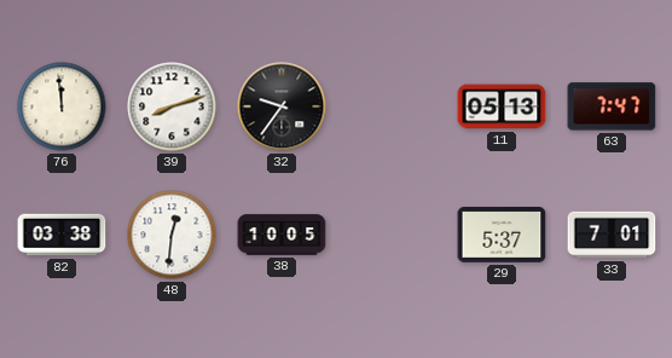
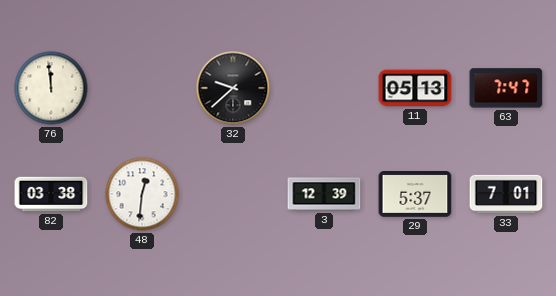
39: 8:12 -> none
32: 9:36 -> 9:38
38: 10:05 -> none
3: none -> 12:39
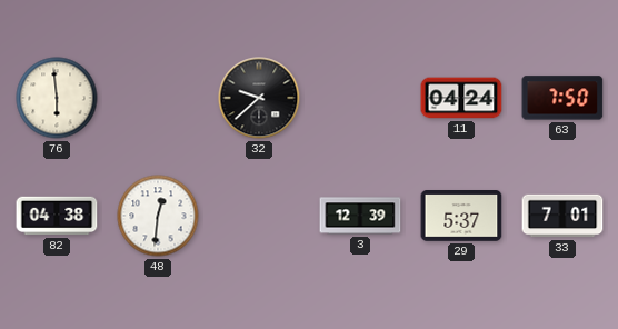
76: 11:59 -> 5:59
11: 05:13 -> 04:24
63: 7:47 -> 7:50
82: 03:38 -> 04:38
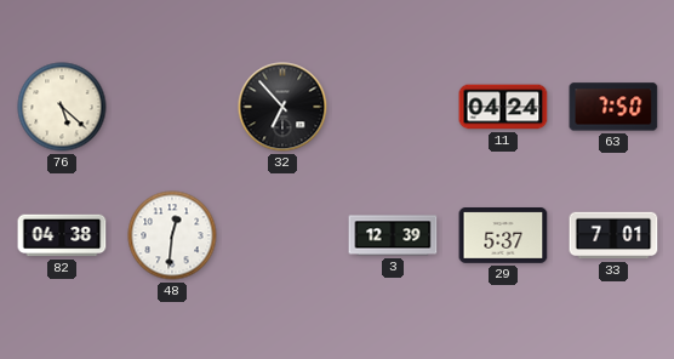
76: 5:59 -> 5:22
32: 9:38 -> 6:53
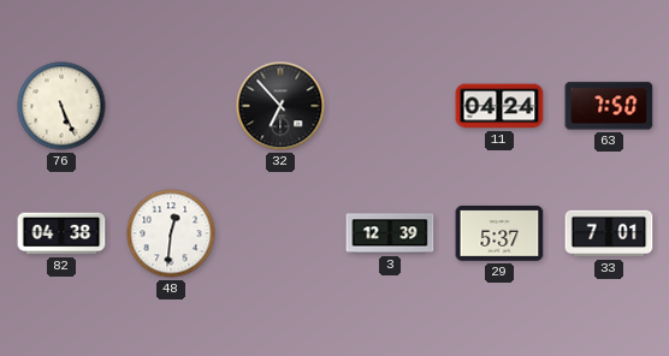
76: 5:22 -> 5:26
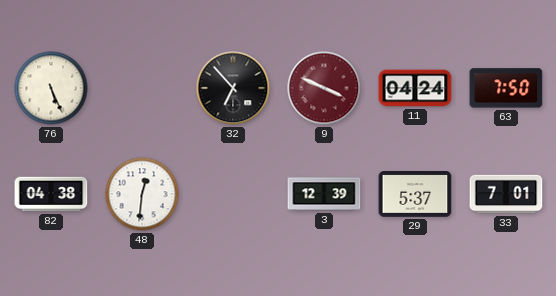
9: none -> 3:49
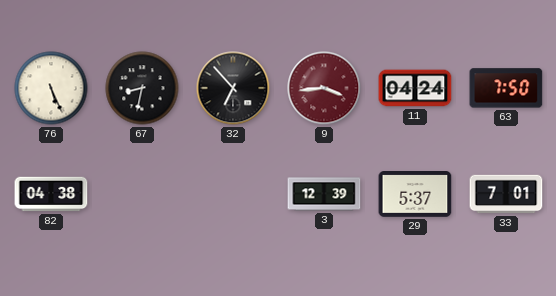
67: none -> 8:32
9: 3:49 -> 3:44
48: 12:31 -> none
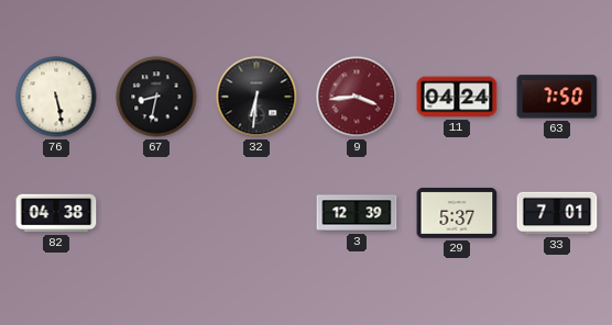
76: 5:26 -> 5:28
32: 6:53 -> 6:31
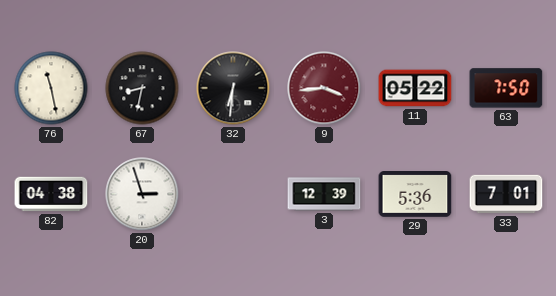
76: 5:28 -> 11:28
11: 04:24 -> 05:22
20: none -> 2:57
29: 5:37 -> 5:36
